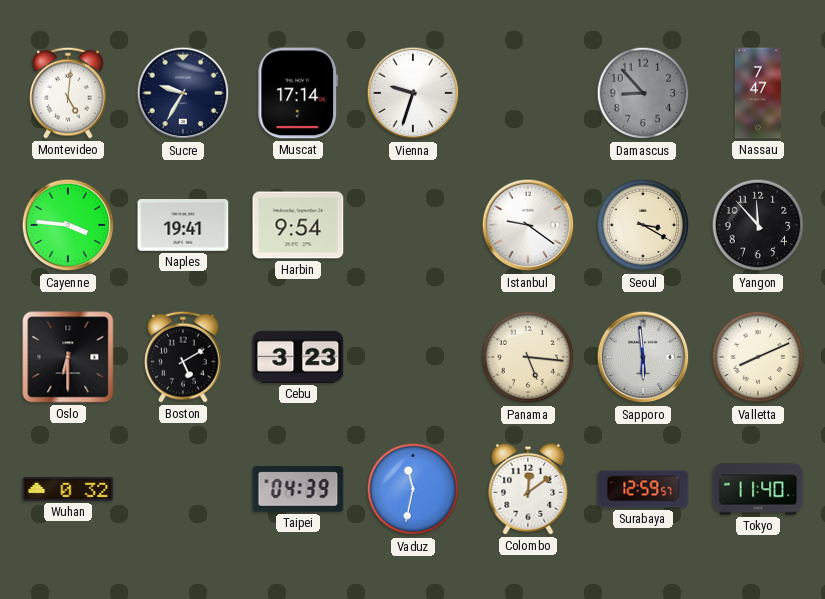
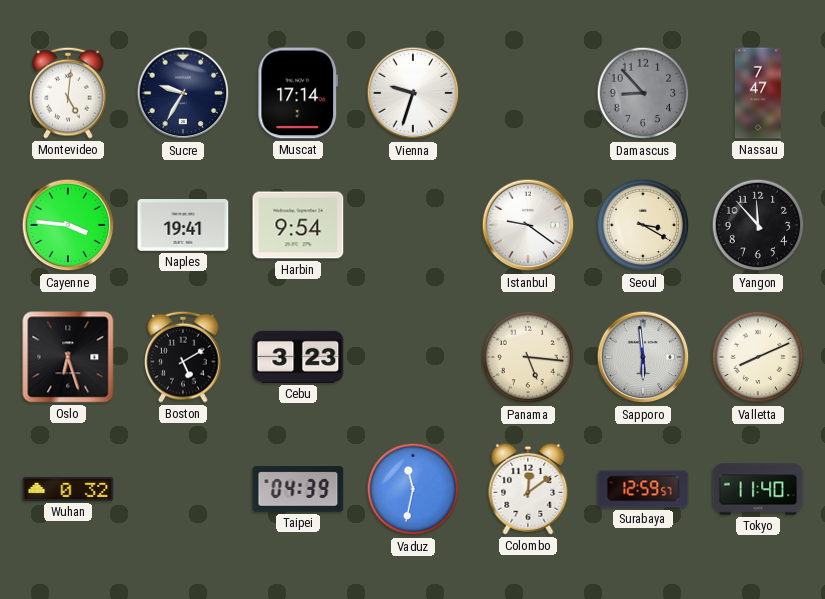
Oslo: 6:30 -> 6:27
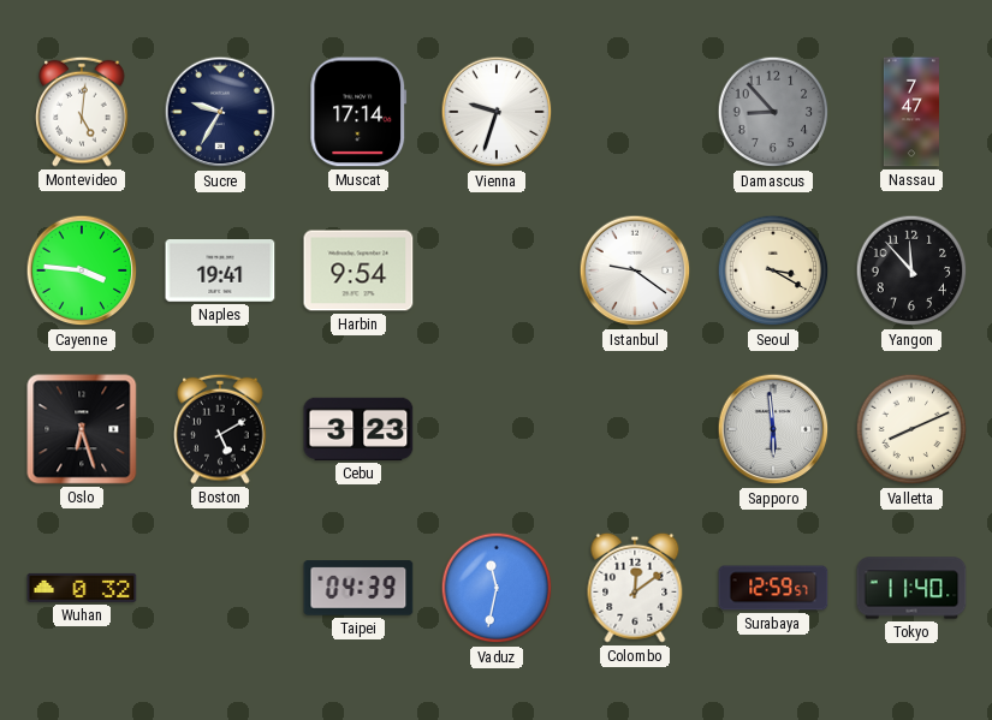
Panama: 5:16 -> none
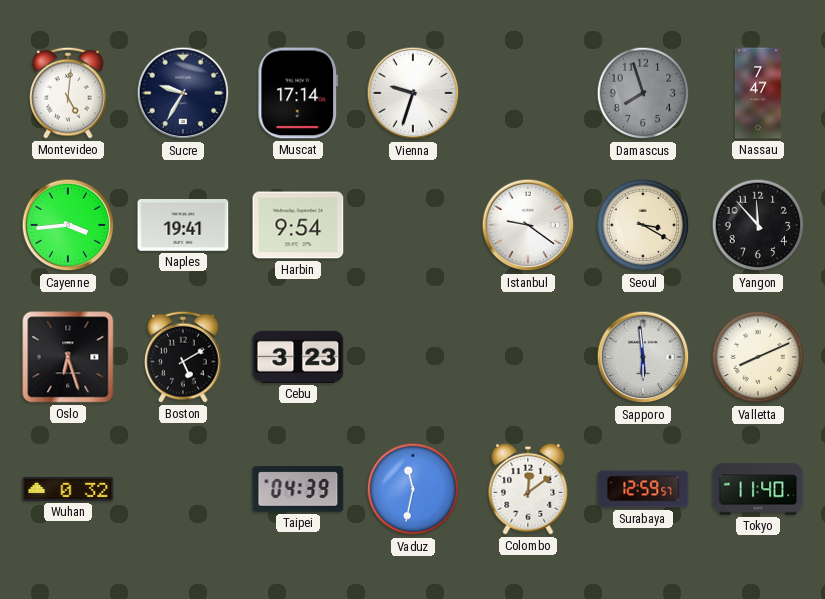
Damascus: 8:53 -> 7:57
Cayenne: 3:46 -> 3:44
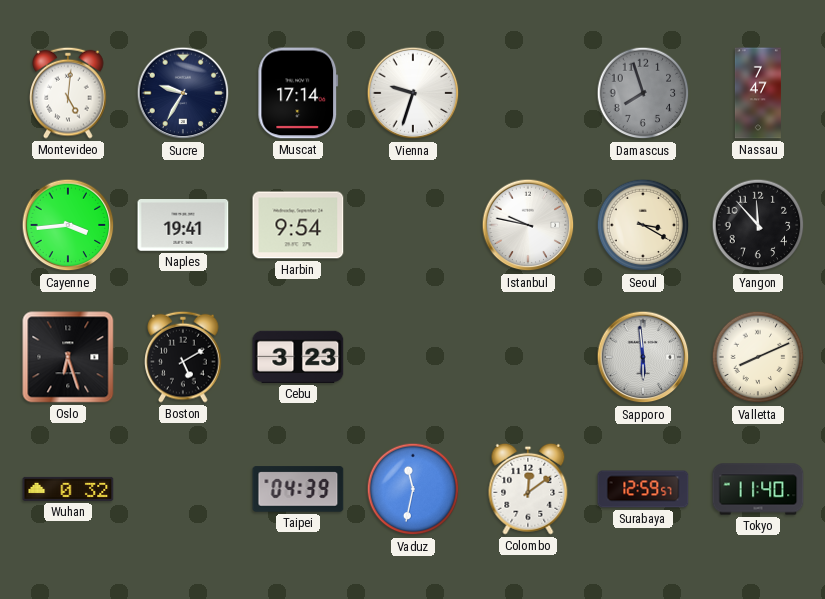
Istanbul: 9:21 -> 9:47
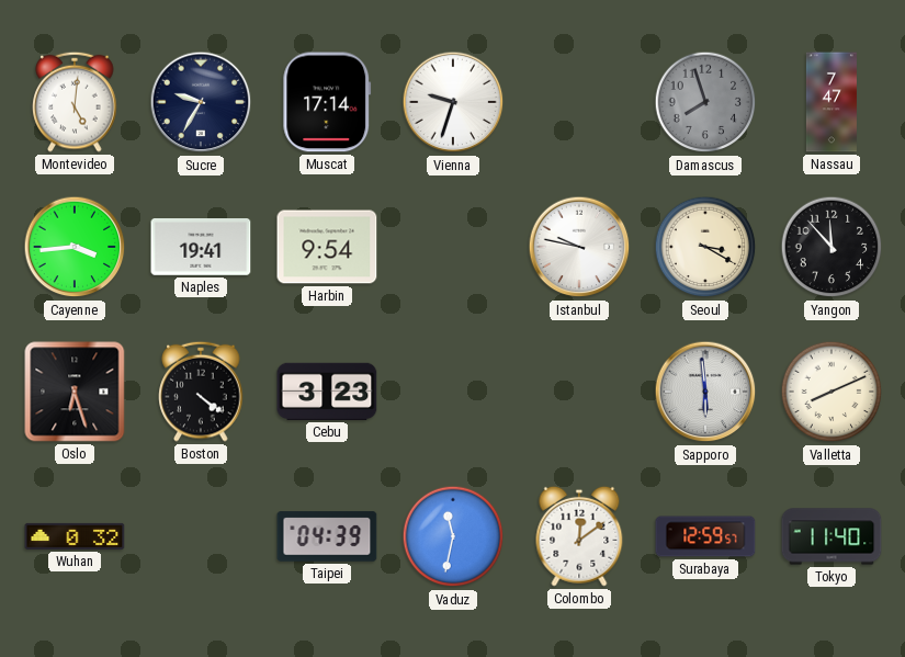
Boston: 5:10 -> 4:21
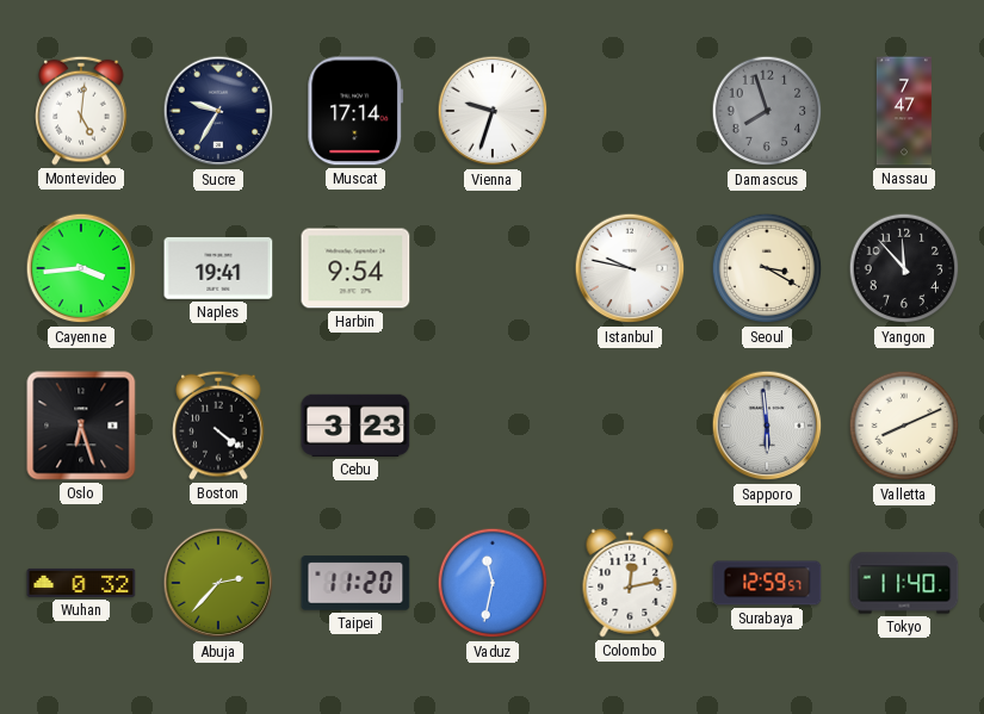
Abuja: none -> 2:37
Taipei: 04:39 -> 11:20
Colombo: 12:09 -> 12:13
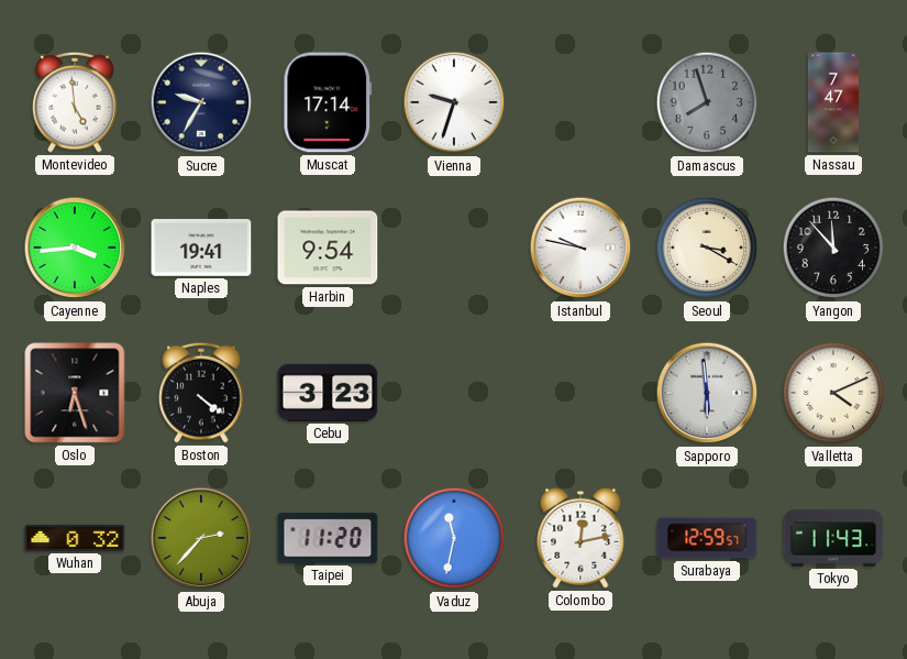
Montevideo: 5:01 -> 4:59
Valletta: 8:11 -> 4:11
Tokyo: 11:40 -> 11:43
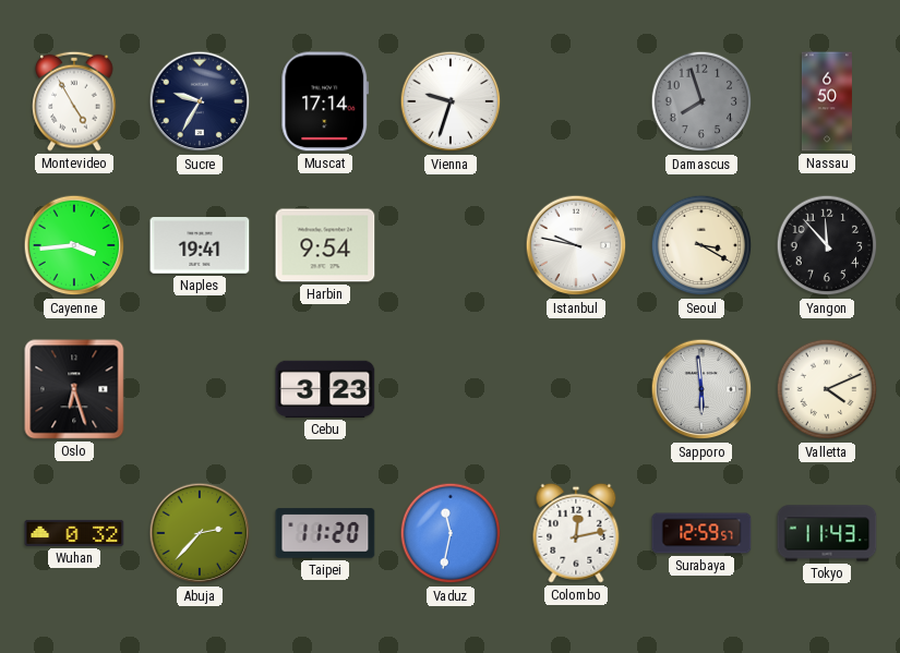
Montevideo: 4:59 -> 4:55
Nassau: 7:47 -> 6:50
Boston: 4:21 -> none
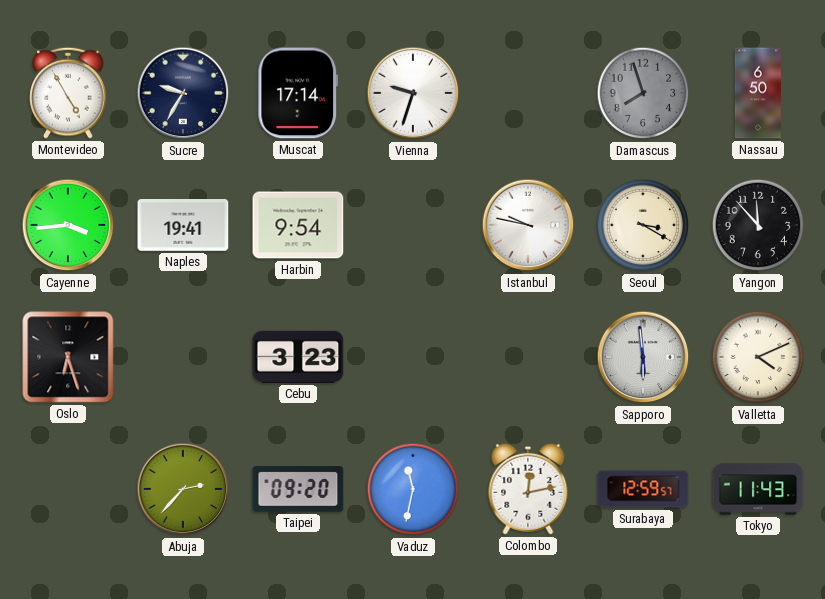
Wuhan: 0:32 -> none
Taipei: 11:20 -> 09:20
